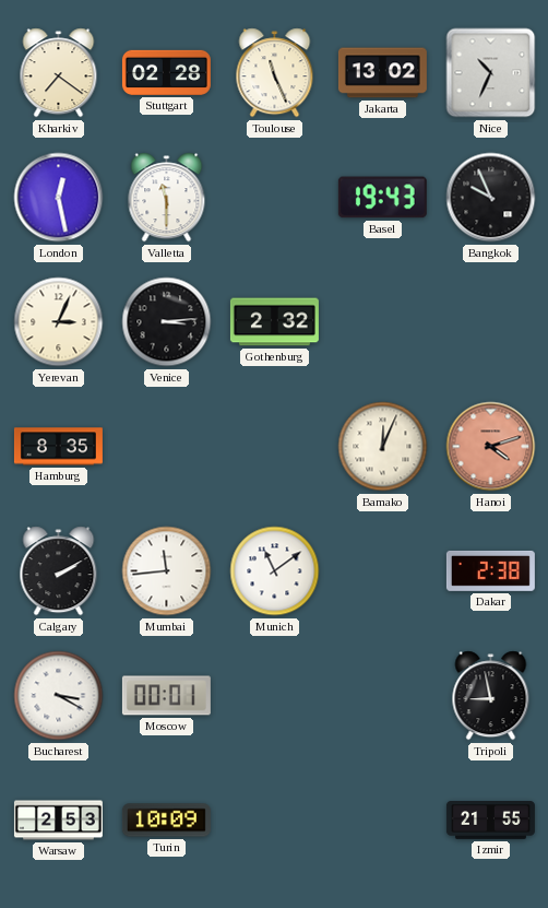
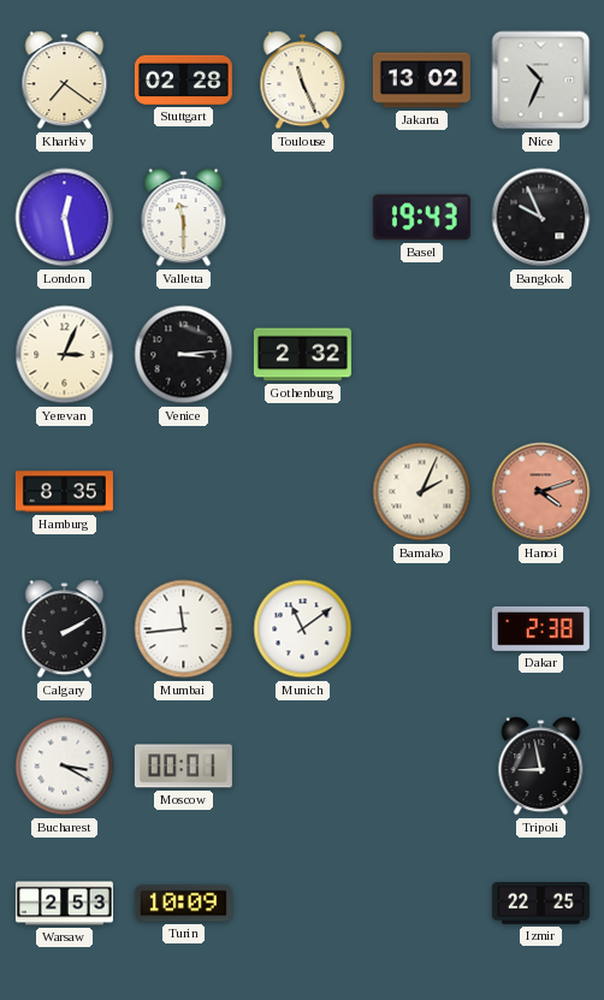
Bamako: 12:04 -> 2:04
Izmir: 21:55 -> 22:25
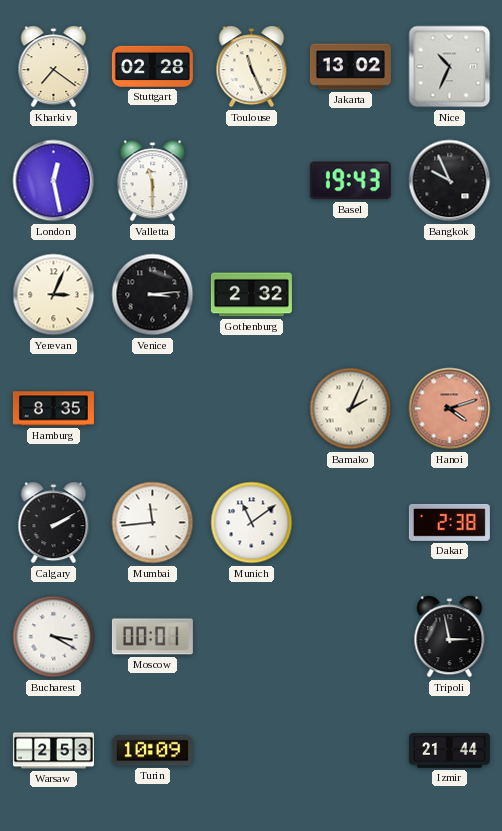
Tripoli: 8:58 -> 2:58
Izmir: 22:25 -> 21:44
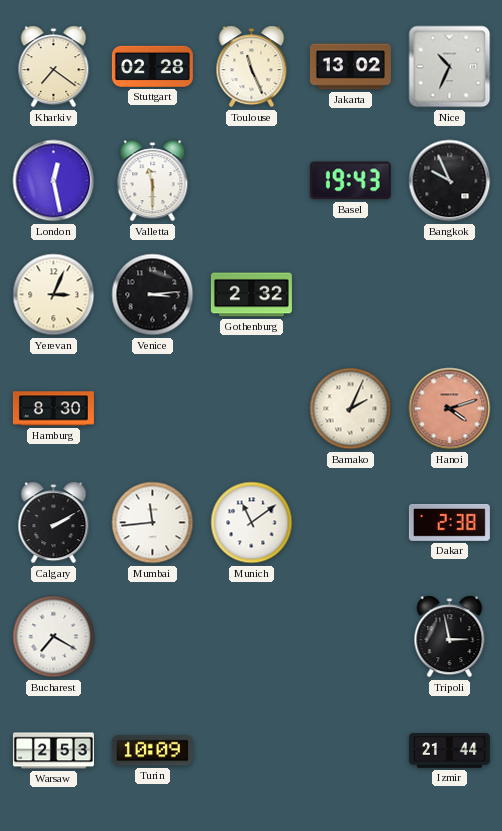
Hamburg: 8:35 -> 8:30
Bucharest: 3:20 -> 7:20
Moscow: 00:01 -> none
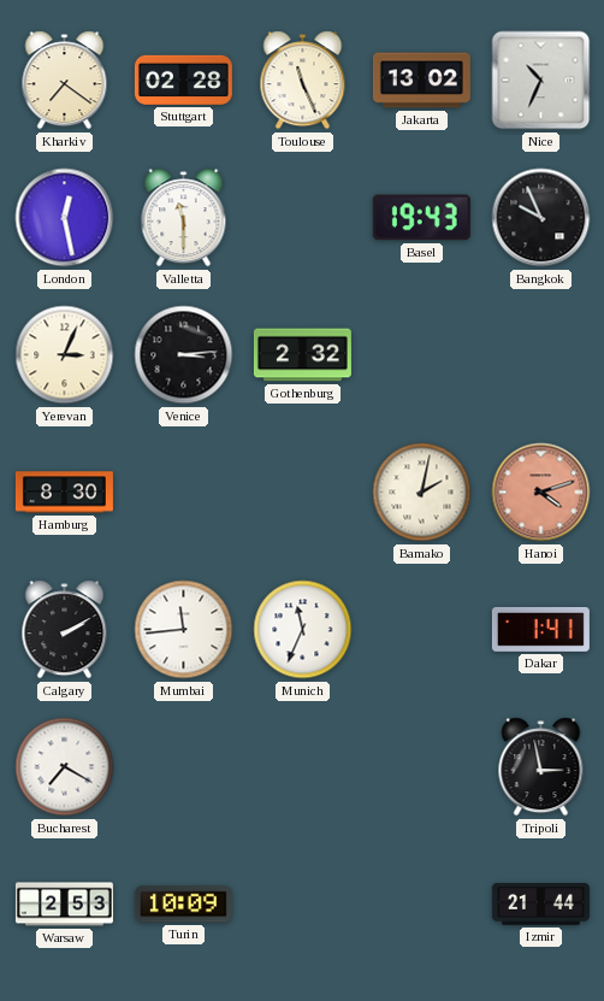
Bamako: 2:04 -> 2:02
Munich: 11:09 -> 11:34
Dakar: 2:38 -> 1:41
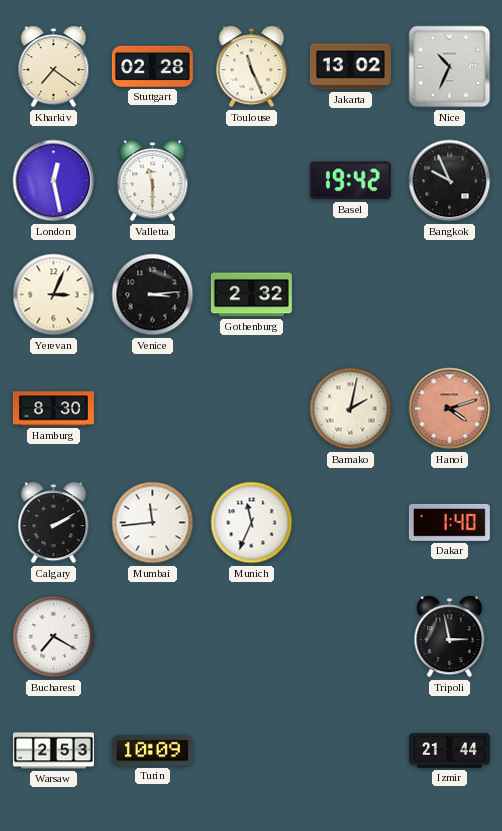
Basel: 19:43 -> 19:42
Dakar: 1:41 -> 1:40
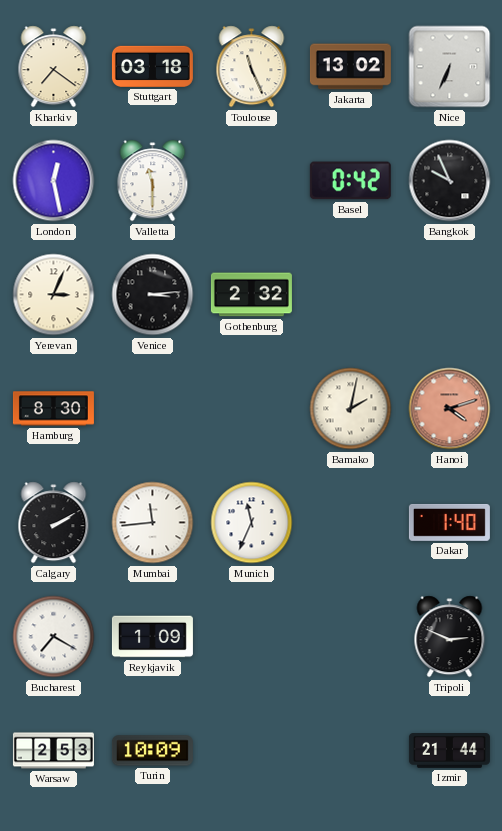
Stuttgart: 02:28 -> 03:18
Nice: 10:34 -> 6:34
Basel: 19:42 -> 0:42
Reykjavik: none -> 1:09
Tripoli: 2:58 -> 2:49
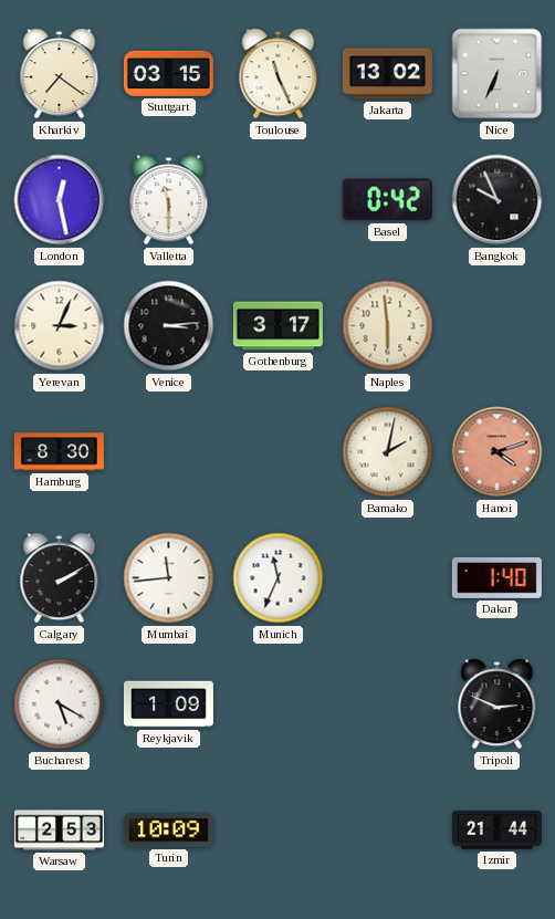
Stuttgart: 03:18 -> 03:15
Gothenburg: 2:32 -> 3:17
Naples: none -> 5:59
Bucharest: 7:20 -> 5:20
